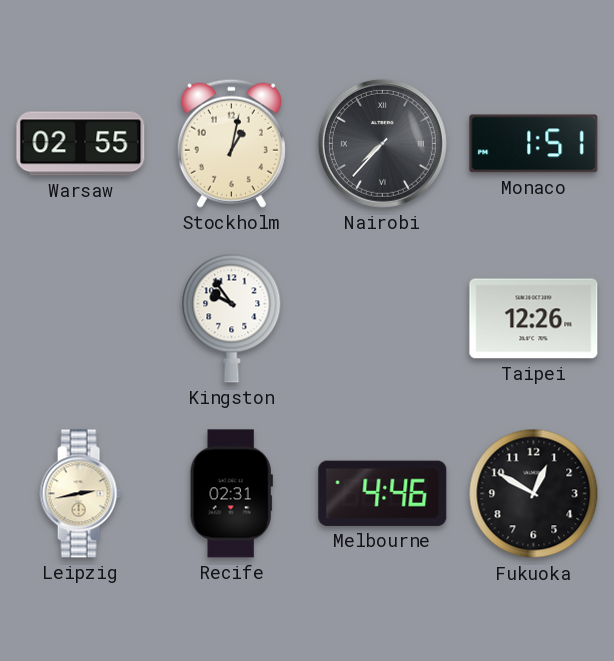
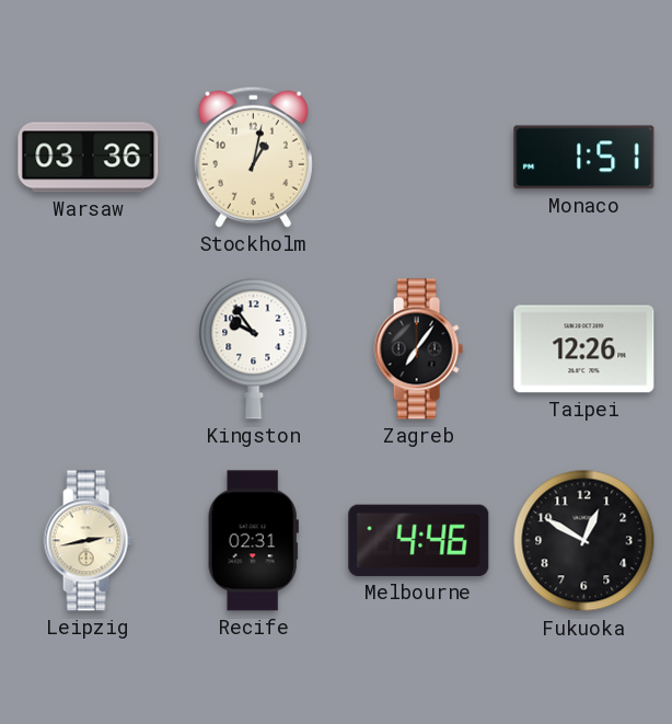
Warsaw: 02:55 -> 03:36
Nairobi: 7:37 -> none
Zagreb: none -> 7:06
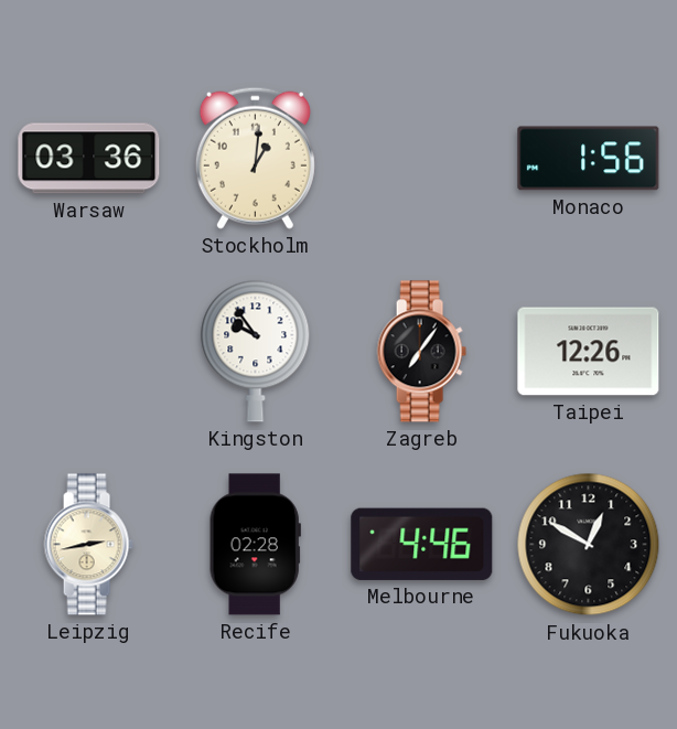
Stockholm: 1:02 -> 1:01
Monaco: 1:51 -> 1:56
Recife: 02:31 -> 02:28
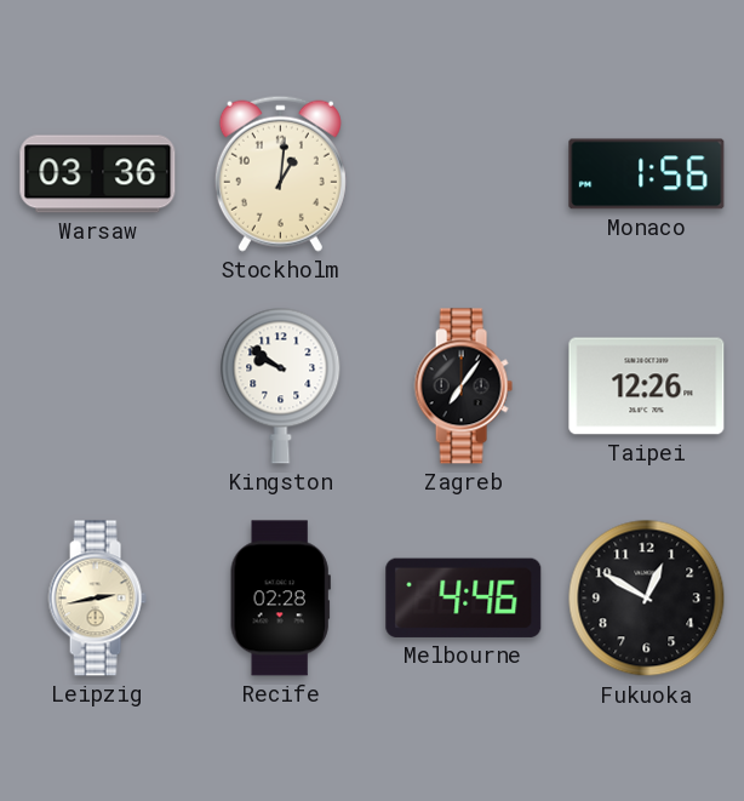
Kingston: 9:54 -> 9:51
